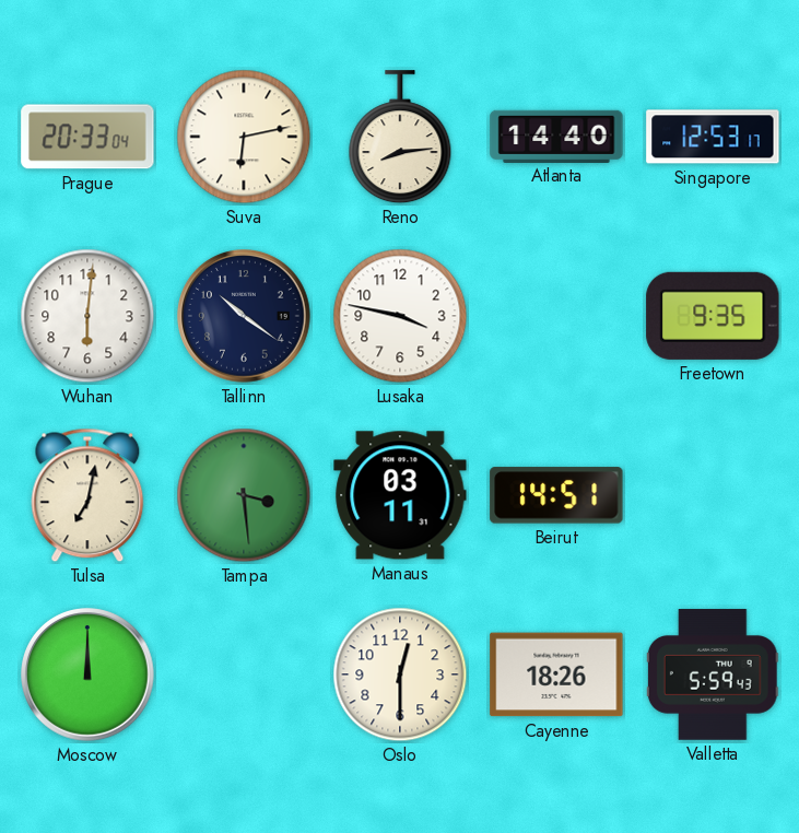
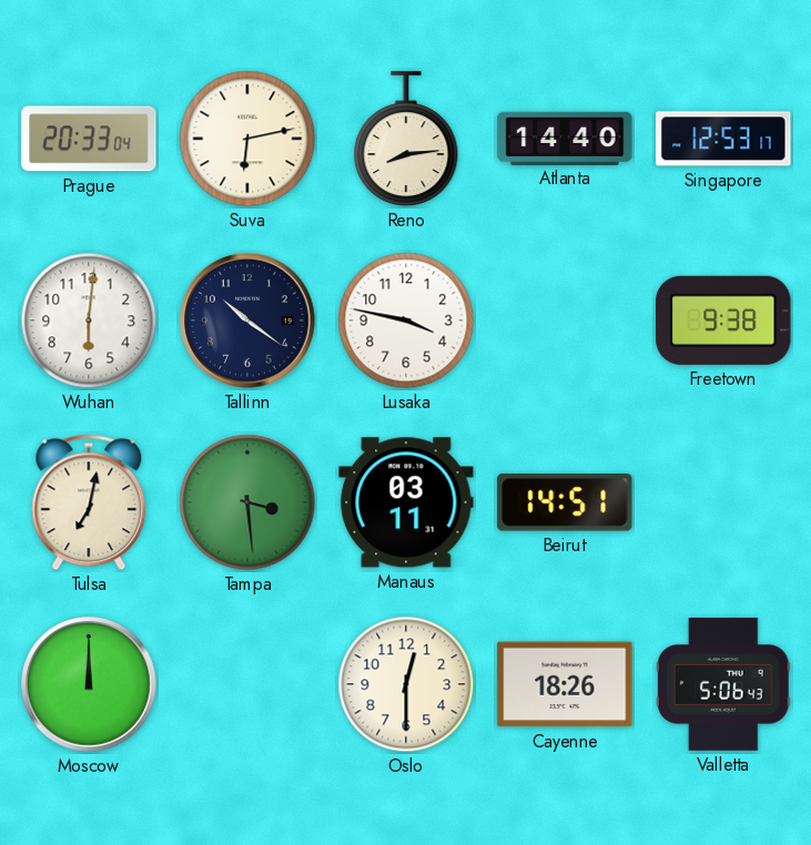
Freetown: 9:35 -> 9:38
Valletta: 5:59 -> 5:06
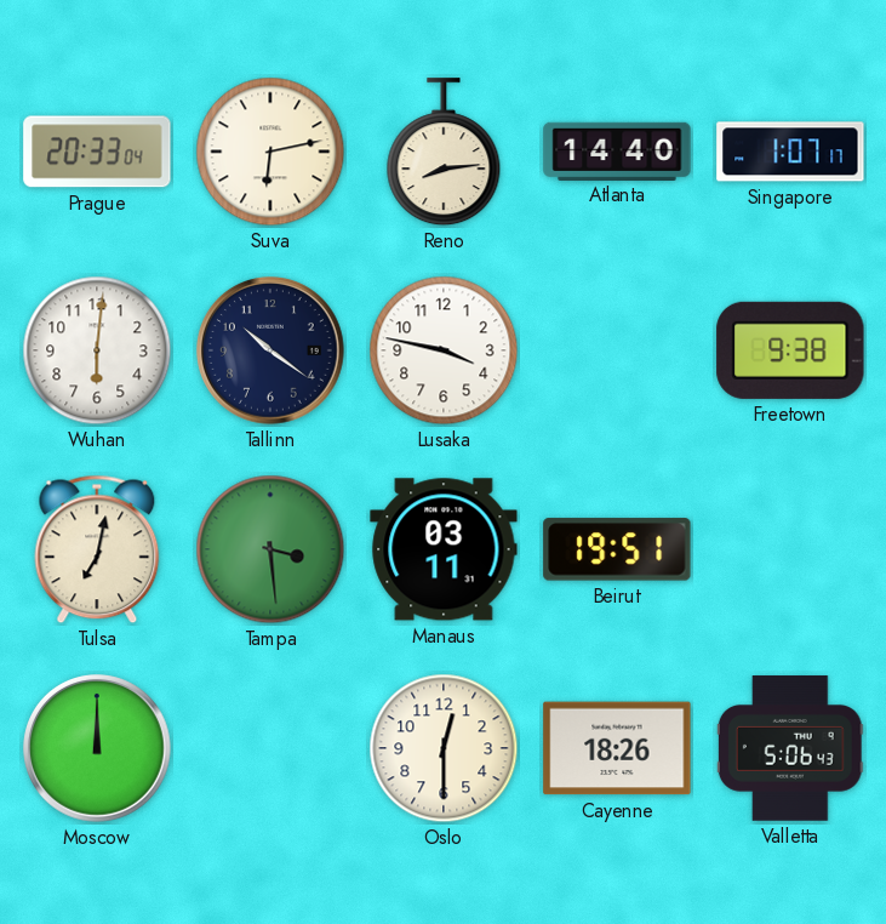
Singapore: 12:53 -> 1:07
Beirut: 14:51 -> 19:51
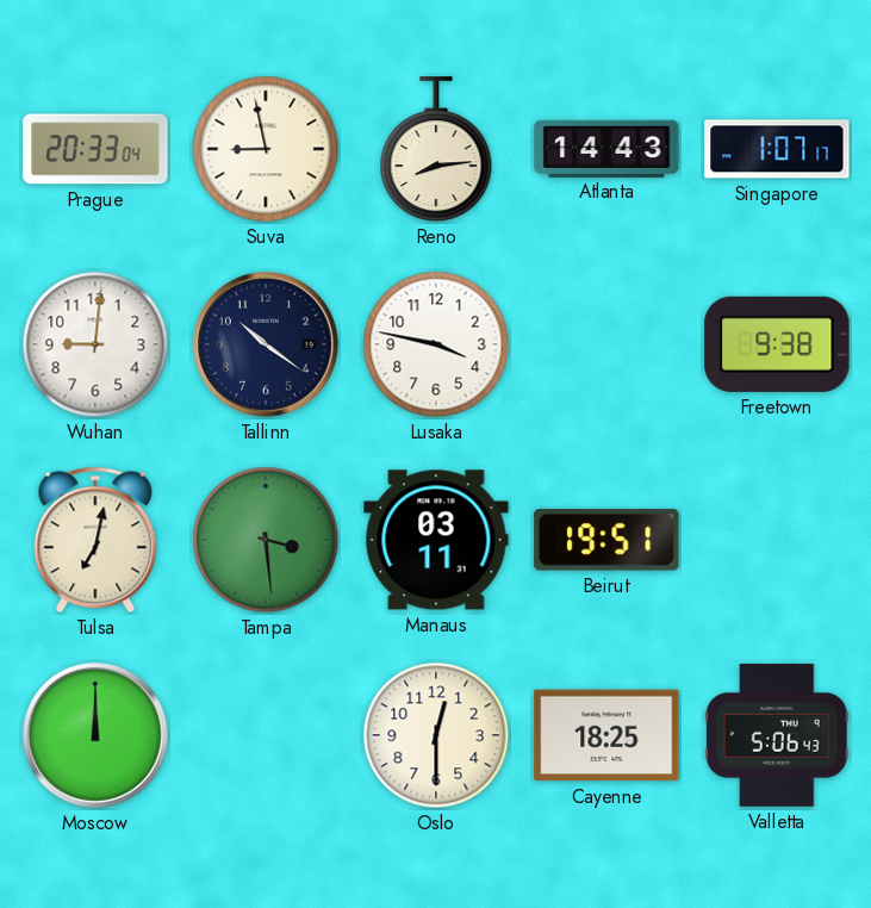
Suva: 6:13 -> 8:58
Atlanta: 14:40 -> 14:43
Wuhan: 6:01 -> 9:01
Cayenne: 18:26 -> 18:25
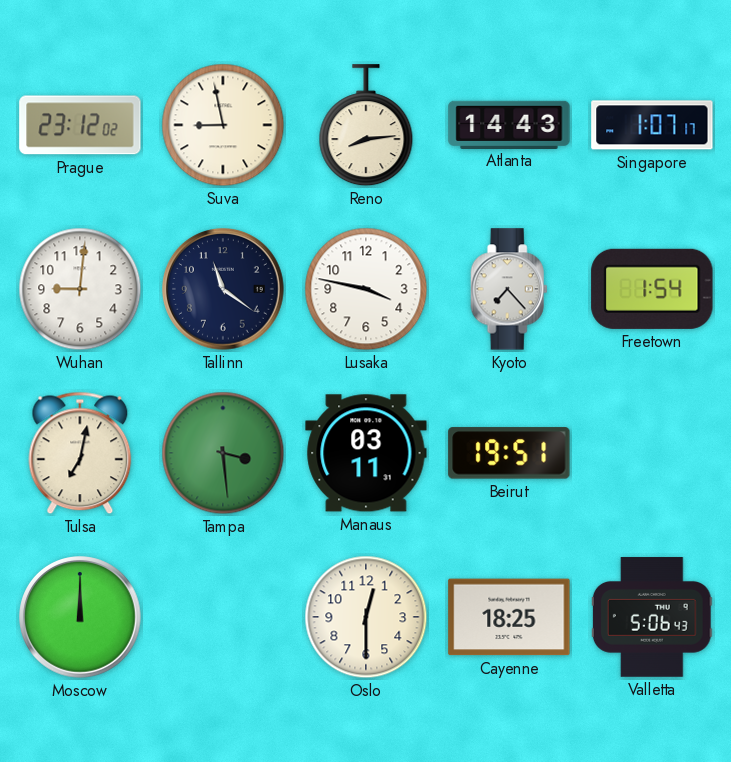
Prague: 20:33 -> 23:12
Tallinn: 10:21 -> 11:21
Kyoto: none -> 7:23
Freetown: 9:38 -> 1:54
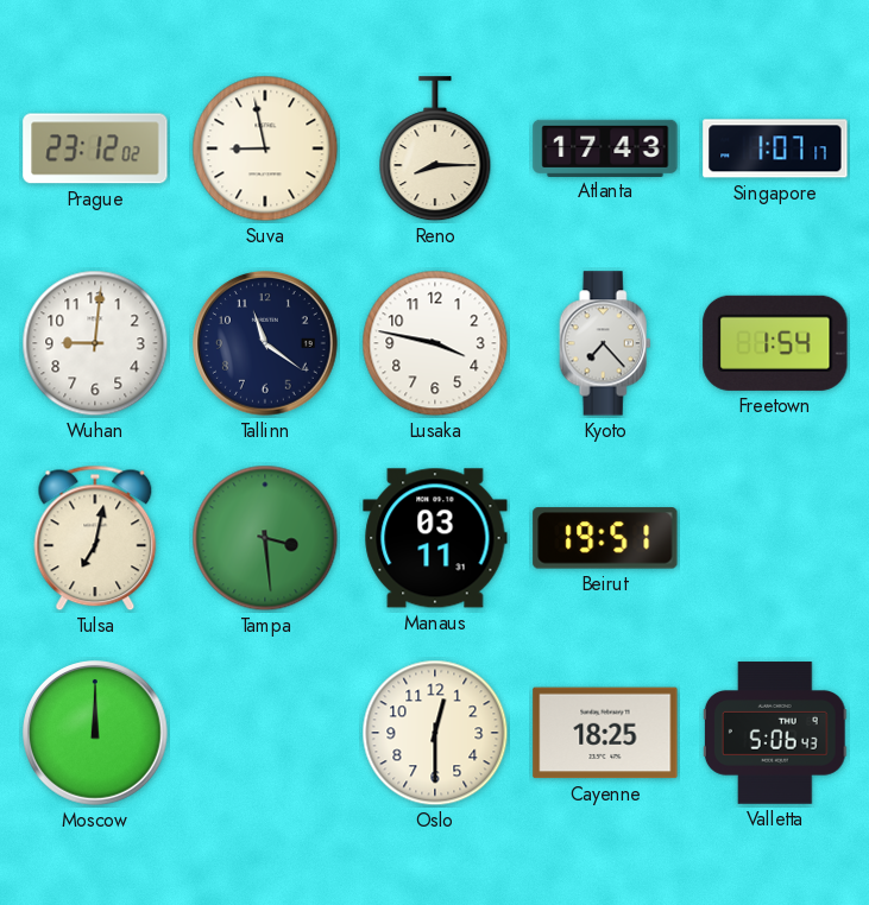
Reno: 8:14 -> 8:15
Atlanta: 14:43 -> 17:43
